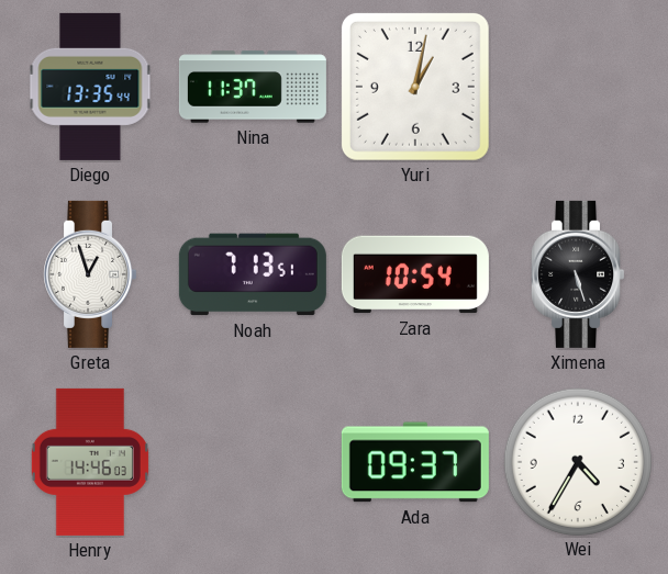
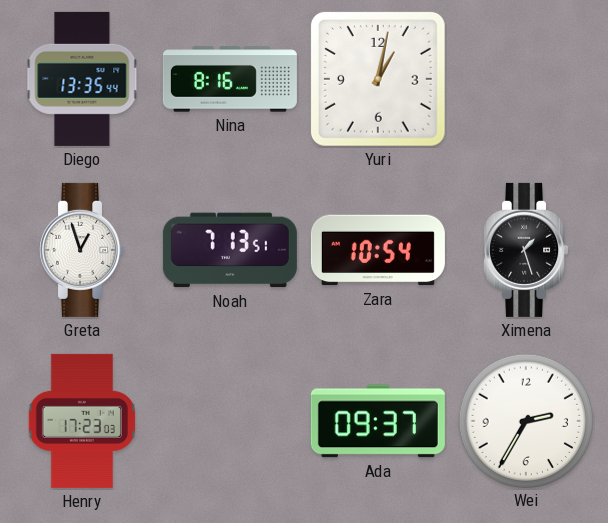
Nina: 11:37 -> 8:16
Ximena: 5:27 -> 1:27
Henry: 14:46 -> 17:23
Wei: 4:35 -> 2:35
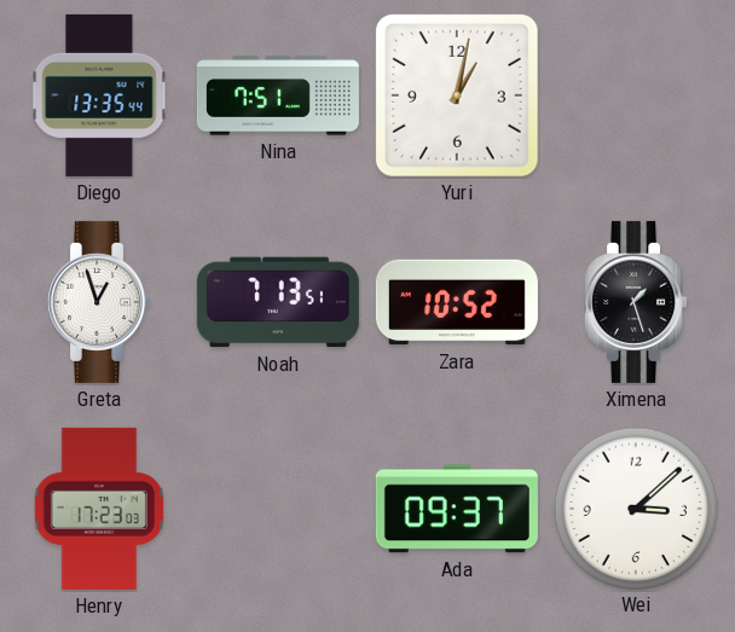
Nina: 8:16 -> 7:51
Zara: 10:54 -> 10:52
Wei: 2:35 -> 3:08
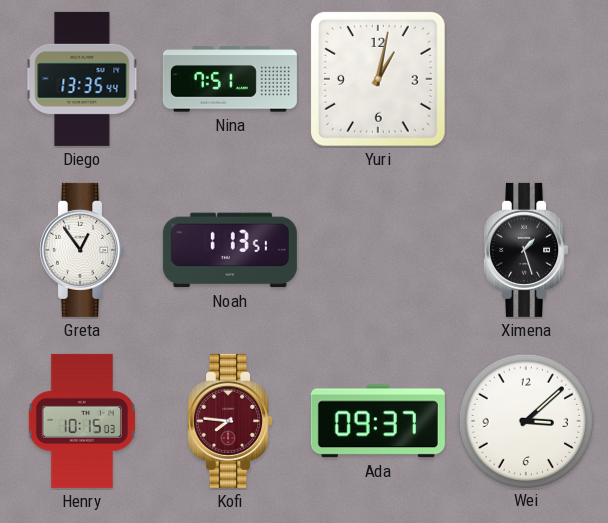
Greta: 12:57 -> 12:54
Noah: 7:13 -> 1:13
Zara: 10:52 -> none
Henry: 17:23 -> 10:15
Kofi: none -> 7:46
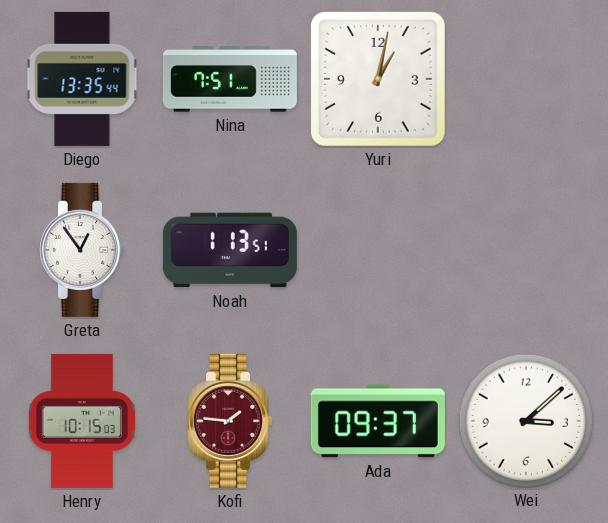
Ximena: 1:27 -> none
Kofi: 7:46 -> 1:46
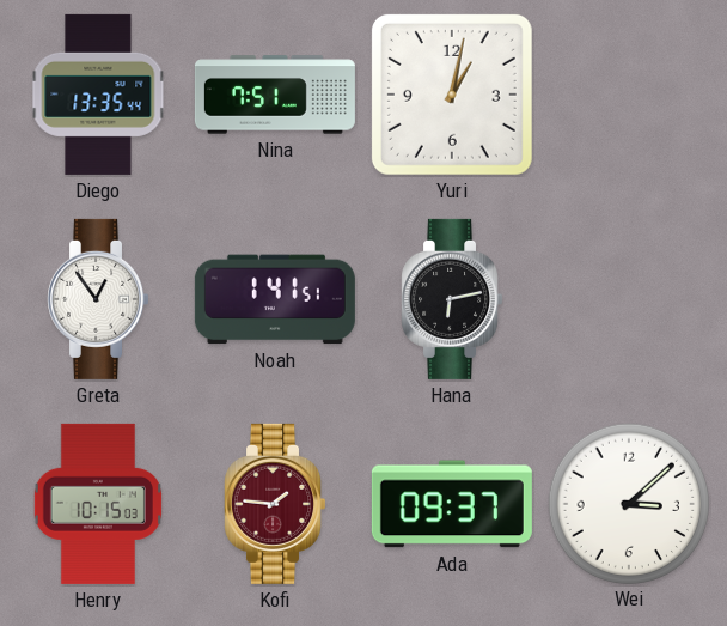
Noah: 1:13 -> 1:41
Hana: none -> 6:13
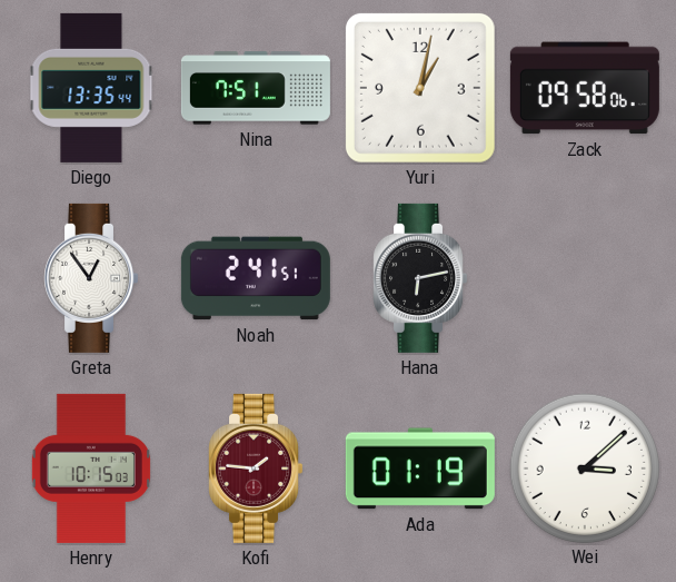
Zack: none -> 09:58
Noah: 1:41 -> 2:41
Ada: 09:37 -> 01:19
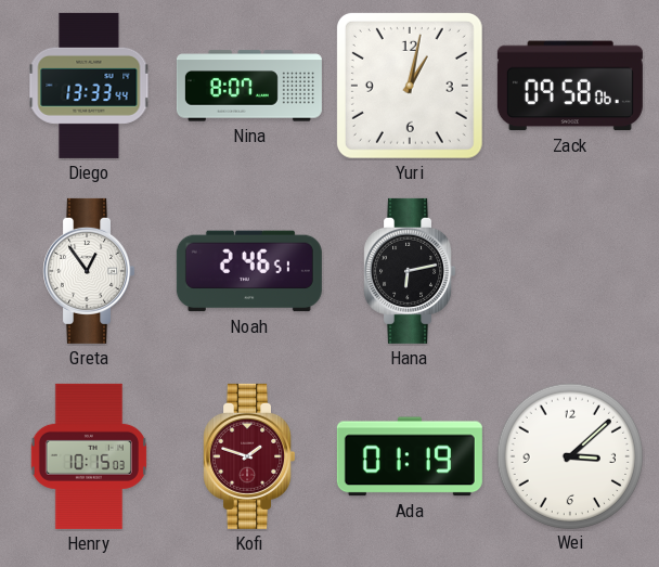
Diego: 13:35 -> 13:33
Nina: 7:51 -> 8:07
Noah: 2:41 -> 2:46
Kofi: 1:46 -> 1:48
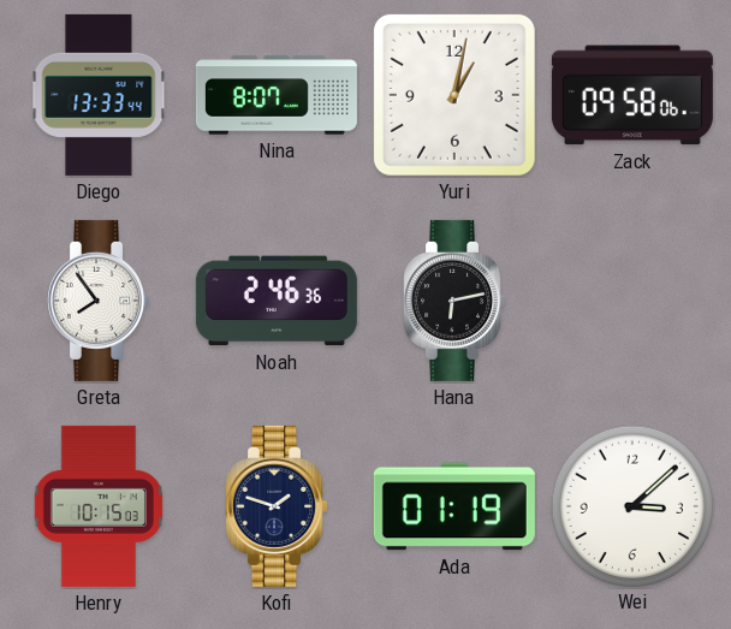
Greta: 12:54 -> 7:54
Noah: 2:46:51 -> 2:46:36
Kofi dial: burgundy -> navy
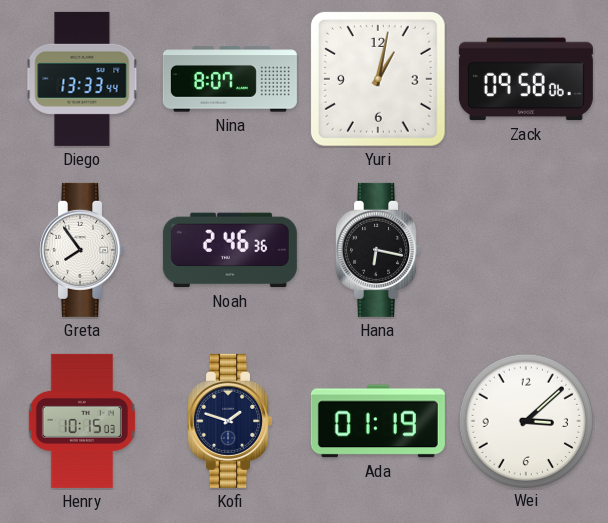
Hana: 6:13 -> 6:17
